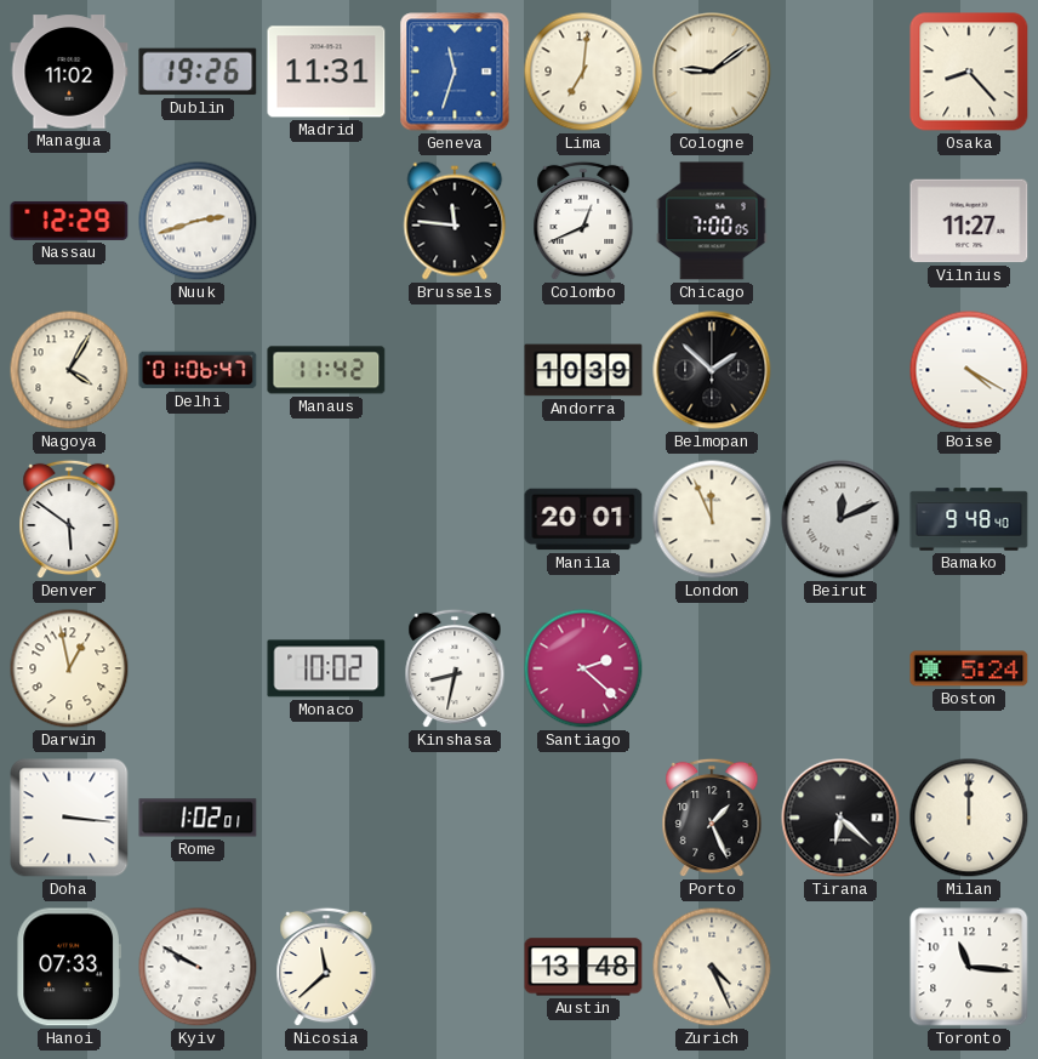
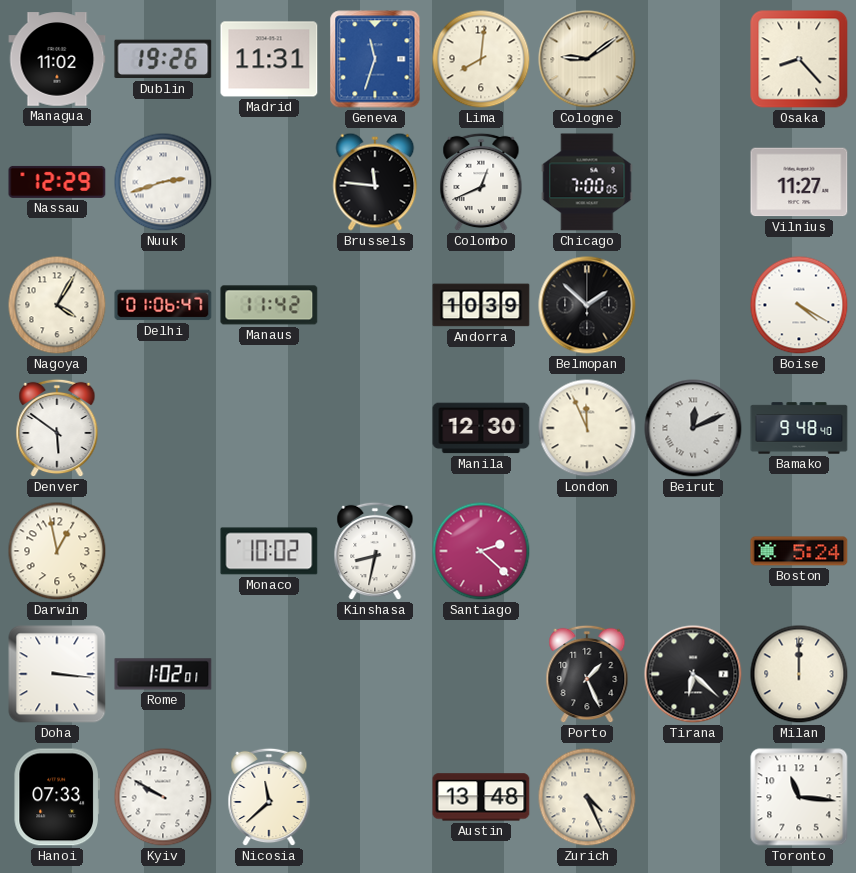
Lima: 7:01 -> 8:01
Manila: 20:01 -> 12:30
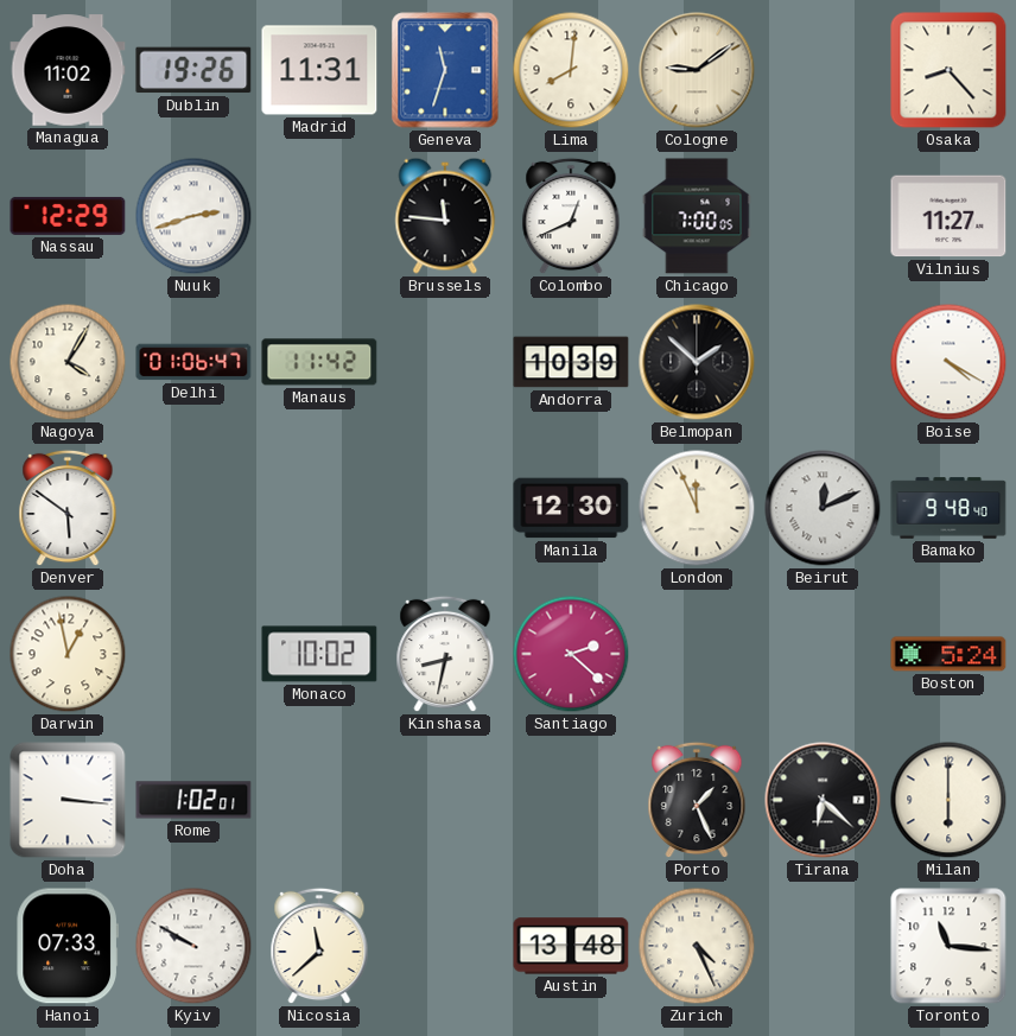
Milan: 12:00 -> 6:00
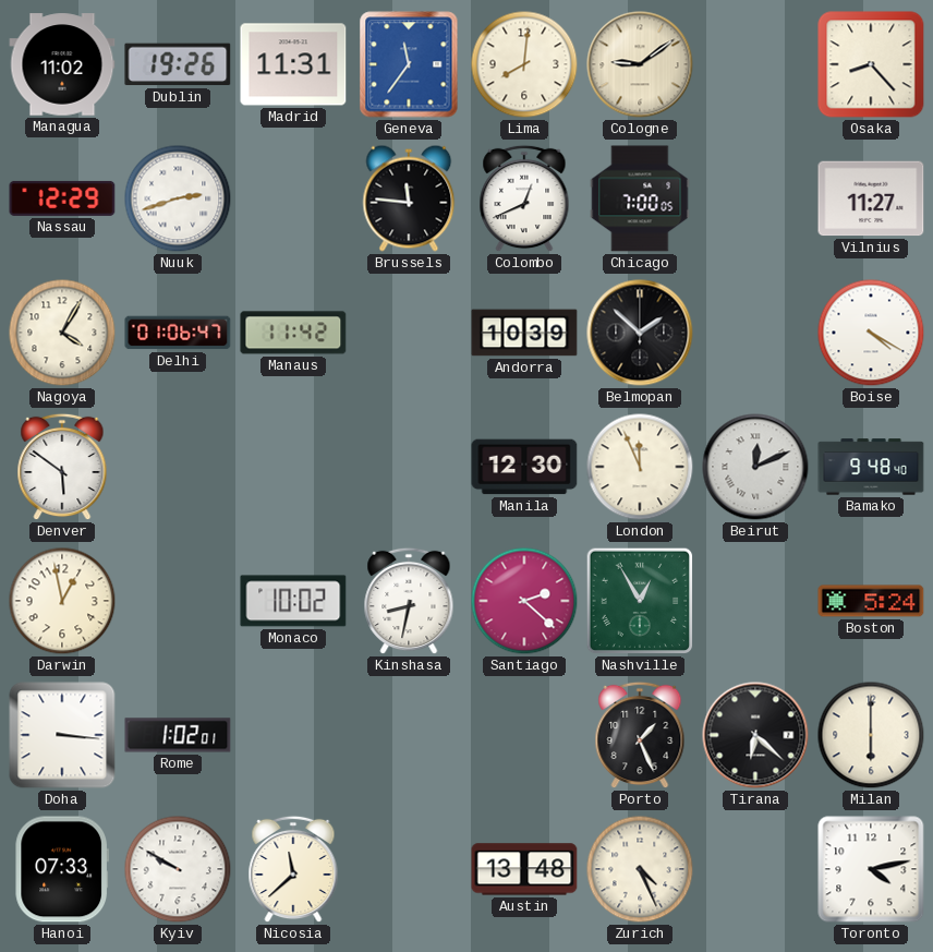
Geneva: 11:33 -> 11:36
Nashville: none -> 12:55
Toronto: 11:16 -> 4:13
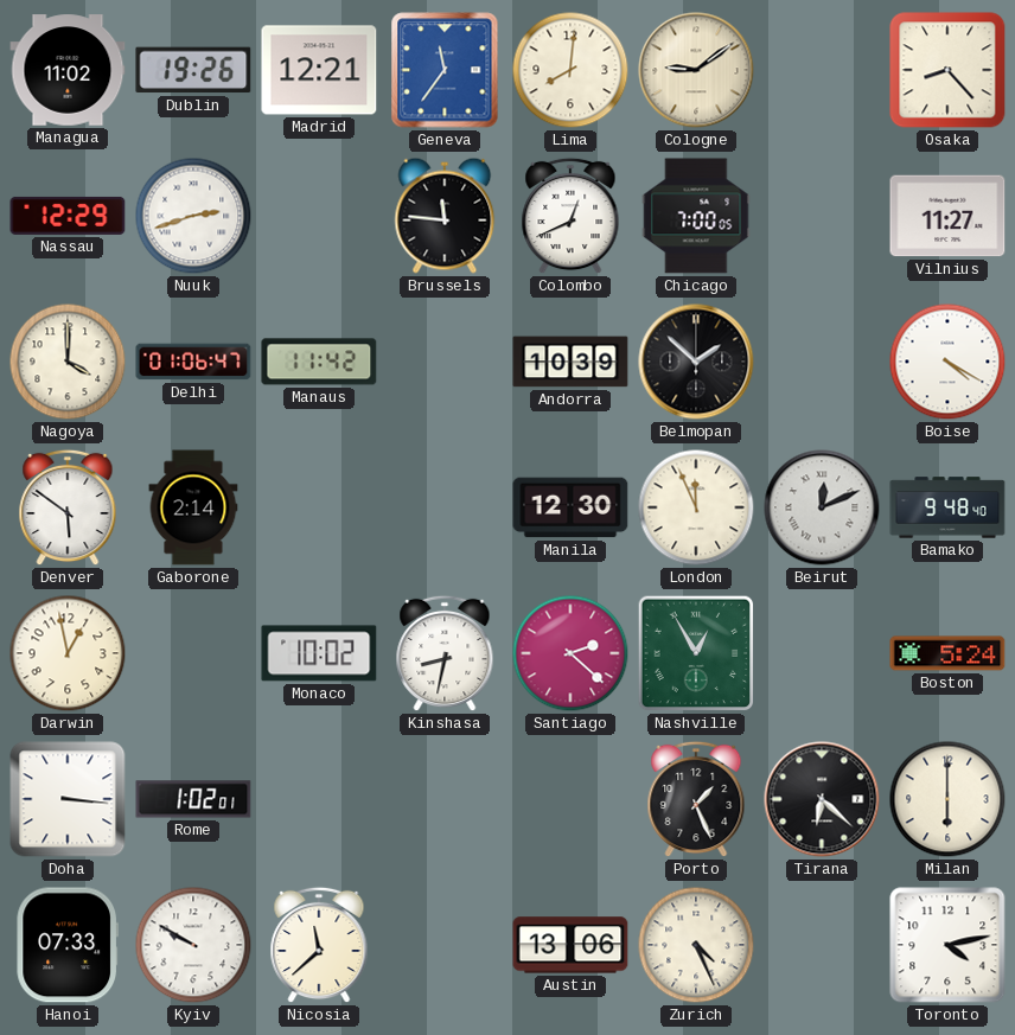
Madrid: 11:31 -> 12:21
Nagoya: 4:05 -> 4:00
Gaborone: none -> 2:14
Austin: 13:48 -> 13:06
